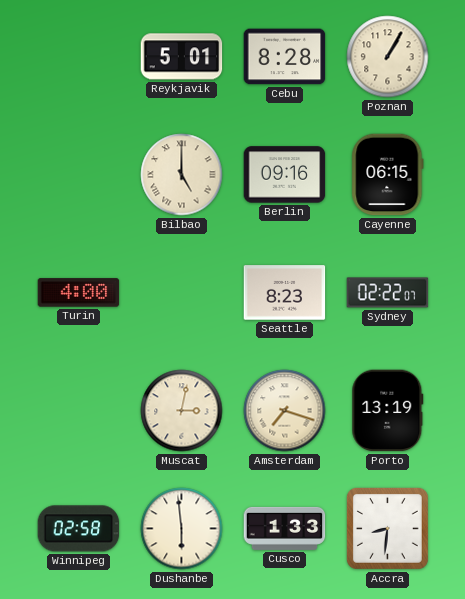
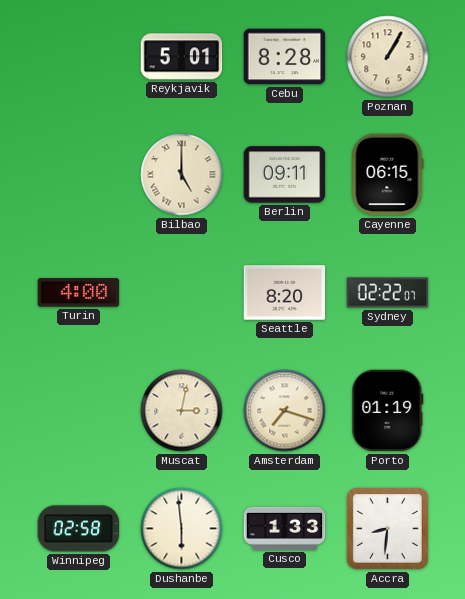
Berlin: 09:16 -> 09:11
Seattle: 8:23 -> 8:20
Porto: 13:19 -> 01:19
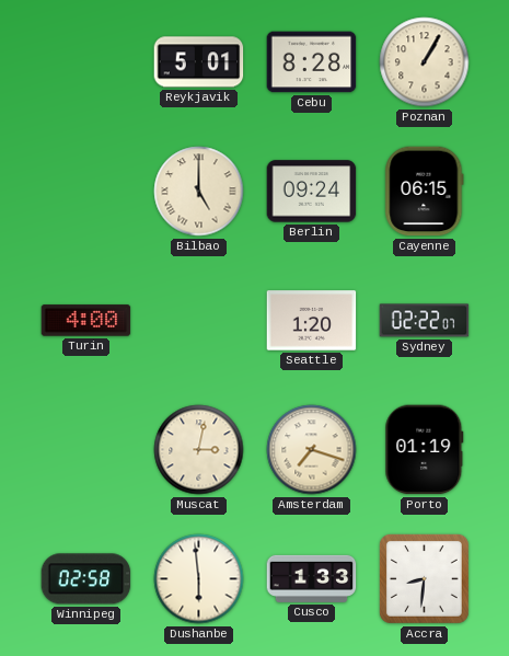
Berlin: 09:11 -> 09:24
Seattle: 8:20 -> 1:20
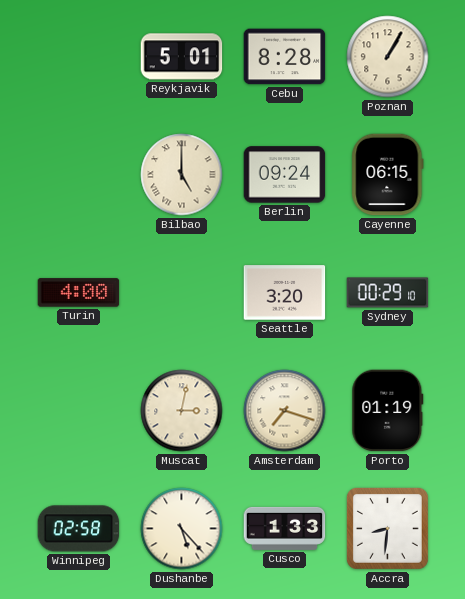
Seattle: 1:20 -> 3:20
Sydney: 02:22 -> 00:29
Dushanbe: 5:59 -> 5:23
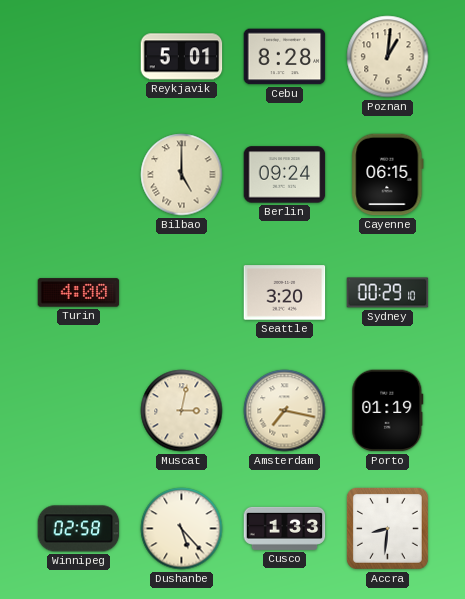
Poznan: 1:05 -> 1:01
Amsterdam: 7:18 -> 7:17
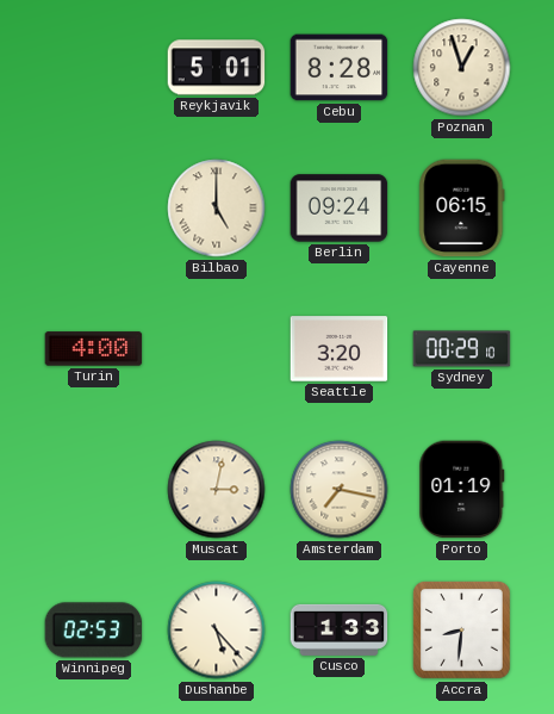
Poznan: 1:01 -> 12:57
Winnipeg: 02:58 -> 02:53
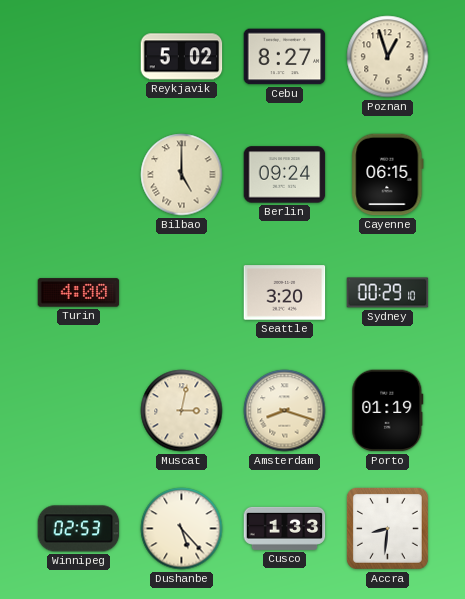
Reykjavik: 5:01 -> 5:02
Cebu: 8:28 -> 8:27
Amsterdam: 7:17 -> 8:18
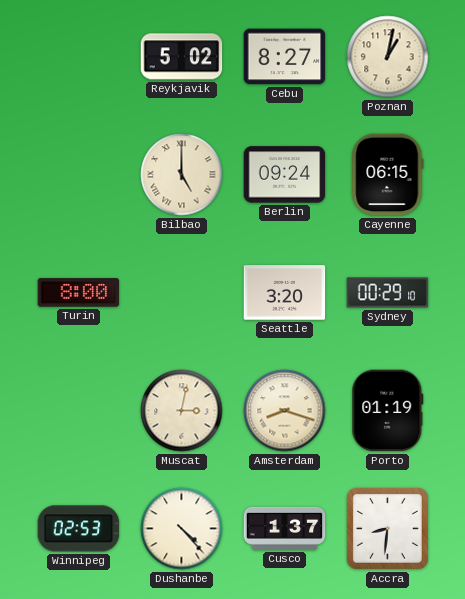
Poznan: 12:57 -> 1:02
Turin: 4:00 -> 8:00
Dushanbe: 5:23 -> 4:23
Cusco: 1:33 -> 1:37
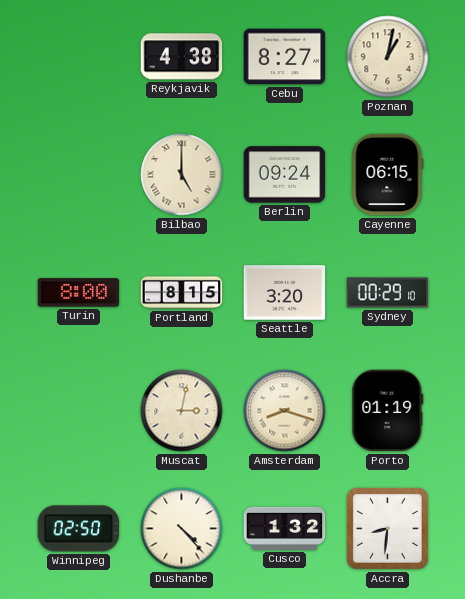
Reykjavik: 5:02 -> 4:38
Portland: none -> 8:15
Winnipeg: 02:53 -> 02:50
Cusco: 1:37 -> 1:32
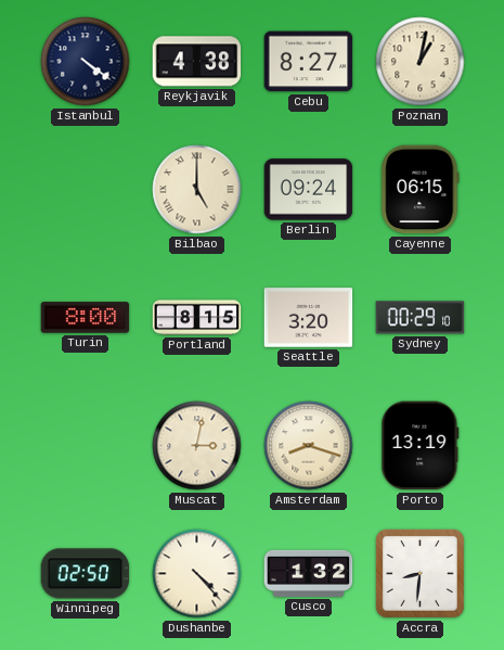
Istanbul: none -> 4:21
Porto: 01:19 -> 13:19
